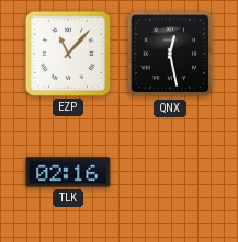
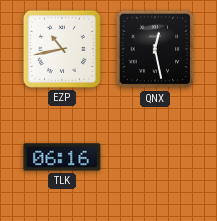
EZP: 11:07 -> 10:43
TLK: 02:16 -> 06:16
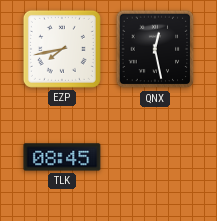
EZP: 10:43 -> 7:43
TLK: 06:16 -> 08:45
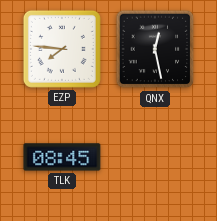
EZP: 7:43 -> 7:46
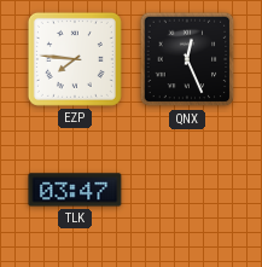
QNX: 12:28 -> 12:26
TLK: 08:45 -> 03:47
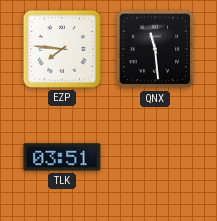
QNX: 12:26 -> 11:29
TLK: 03:47 -> 03:51
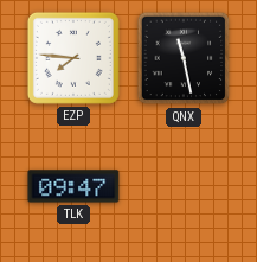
QNX: 11:29 -> 11:28
TLK: 03:51 -> 09:47
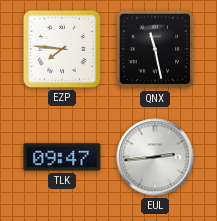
EUL: none -> 2:44
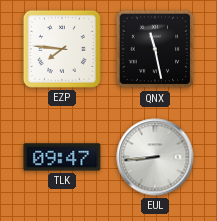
EUL: 2:44 -> 8:44
